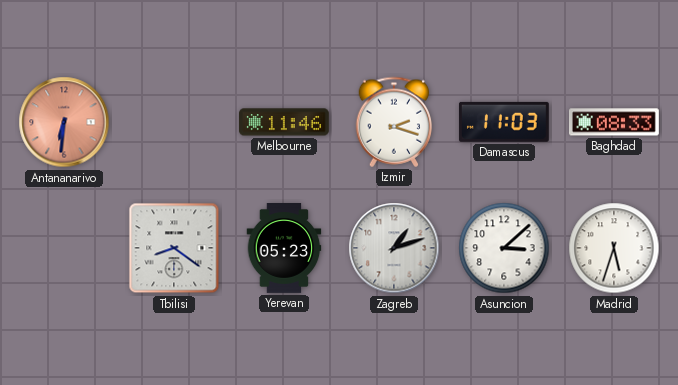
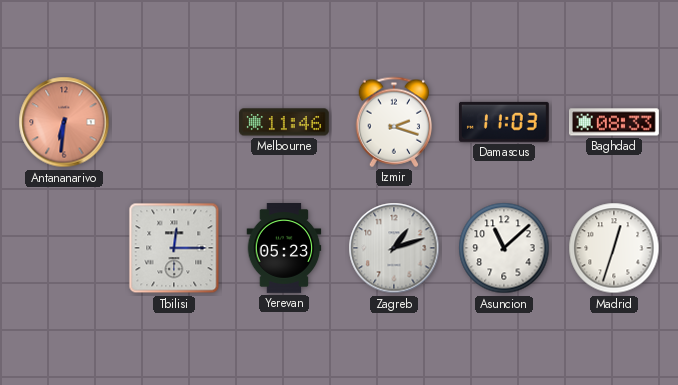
Tbilisi: 8:21 -> 12:15
Asuncion: 3:08 -> 11:08
Madrid: 5:33 -> 12:33
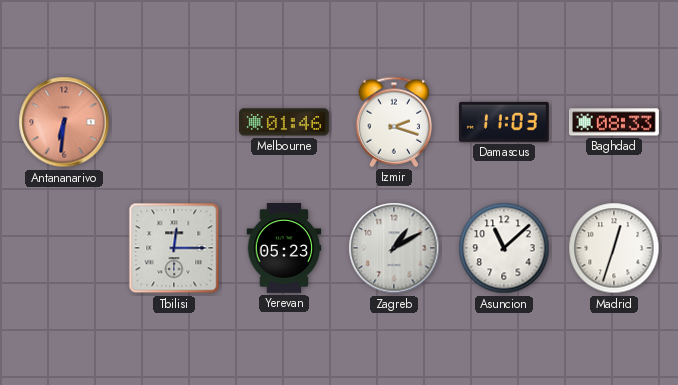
Melbourne: 11:46 -> 01:46
Zagreb: 1:12 -> 1:10
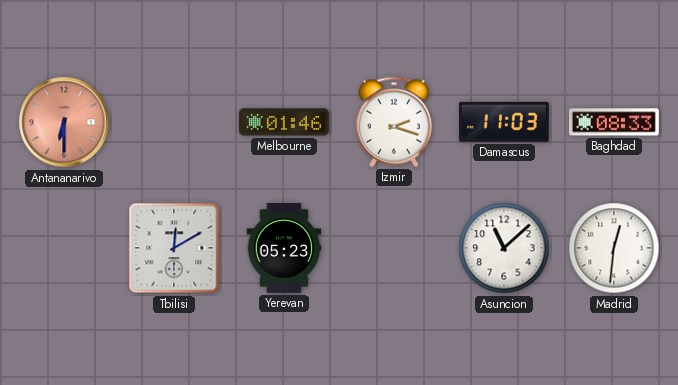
Antananarivo: 6:31 -> 6:30
Tbilisi: 12:15 -> 12:10
Zagreb: 1:10 -> none
Madrid: 12:33 -> 12:31
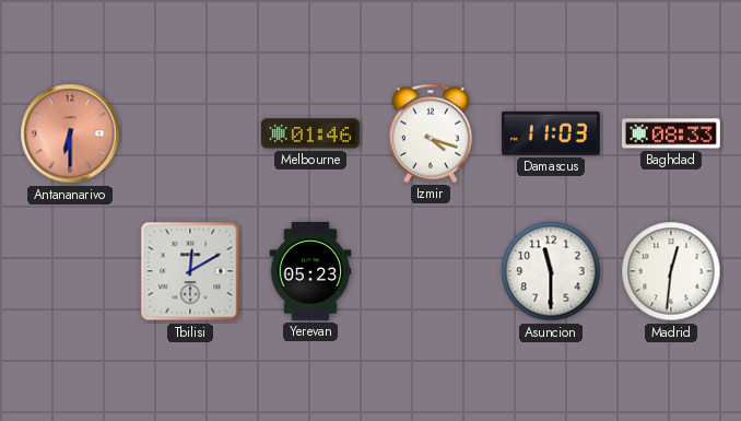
Izmir: 2:18 -> 4:18
Asuncion: 11:08 -> 11:30
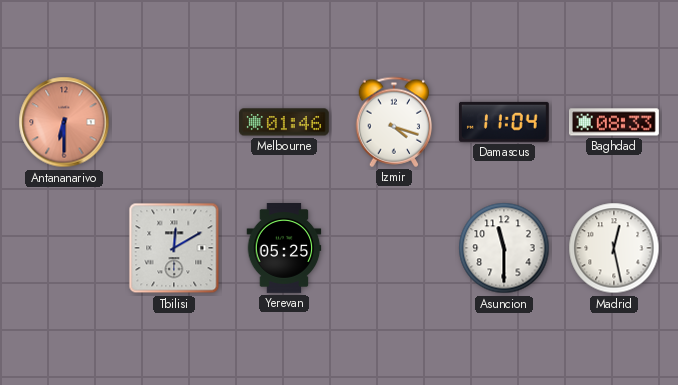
Damascus: 11:03 -> 11:04
Yerevan: 05:23 -> 05:25
Madrid: 12:31 -> 12:28
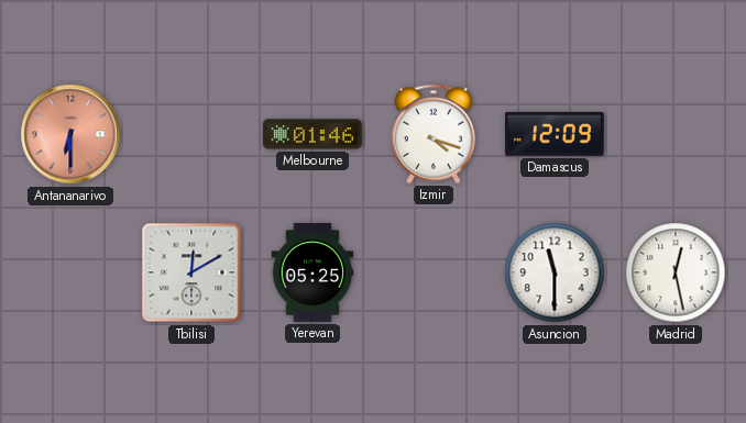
Damascus: 11:04 -> 12:09
Baghdad: 08:33 -> none
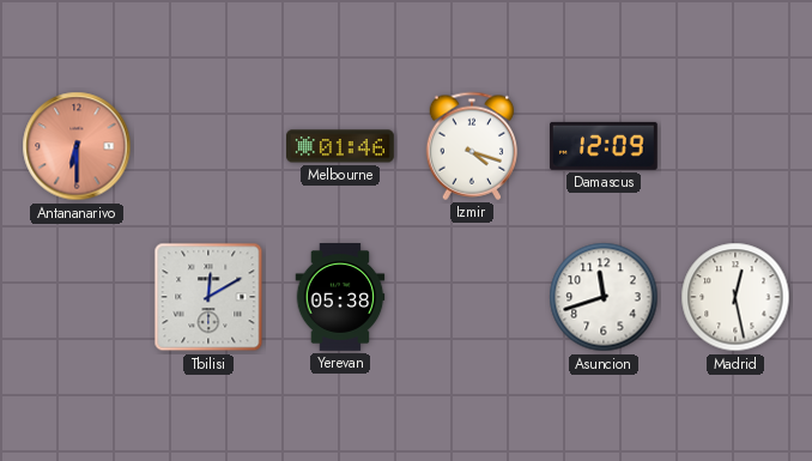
Yerevan: 05:25 -> 05:38
Asuncion: 11:30 -> 11:42
